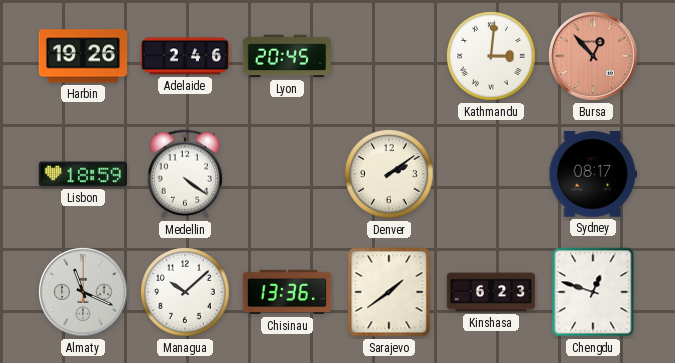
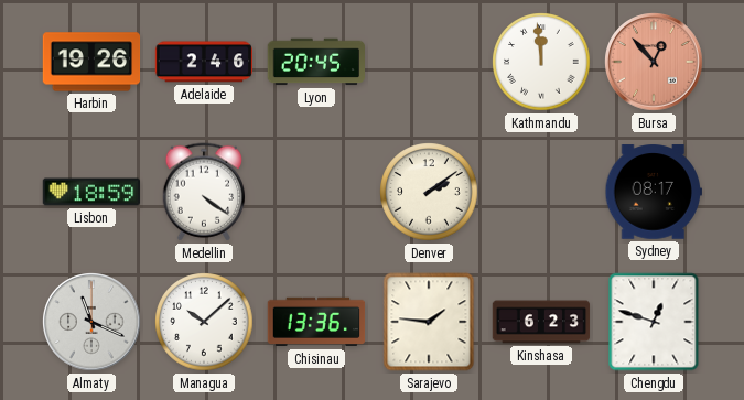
Kathmandu: 3:01 -> 11:59
Sarajevo: 1:39 -> 1:46
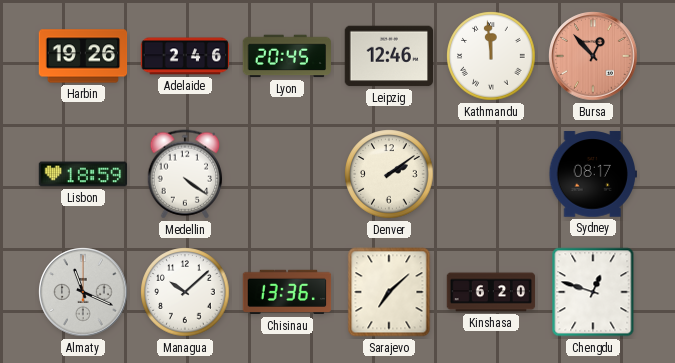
Leipzig: none -> 12:46
Sarajevo: 1:46 -> 7:08
Kinshasa: 6:23 -> 6:20
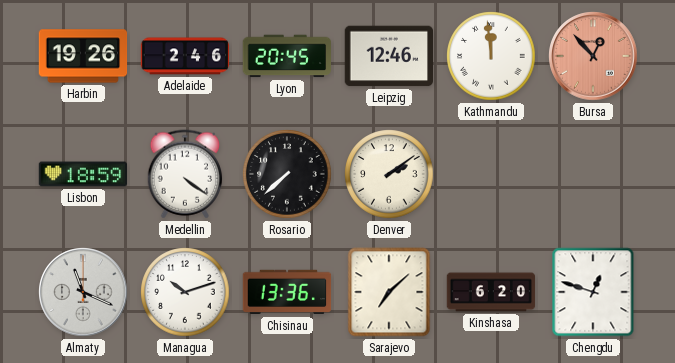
Rosario: none -> 7:38
Sydney: 08:17 -> none
Managua: 10:08 -> 10:12
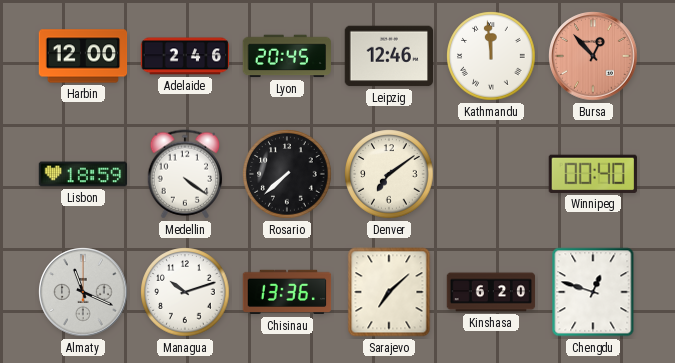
Harbin: 19:26 -> 12:00
Denver: 2:09 -> 7:09
Winnipeg: none -> 00:40
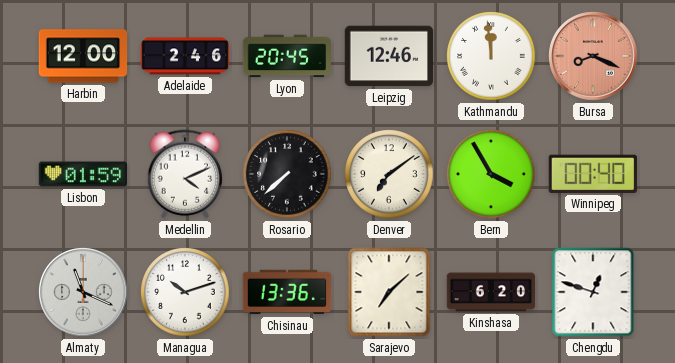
Bursa: 12:53 -> 8:19
Lisbon: 18:59 -> 01:59
Medellin: 4:21 -> 4:11
Bern: none -> 3:55
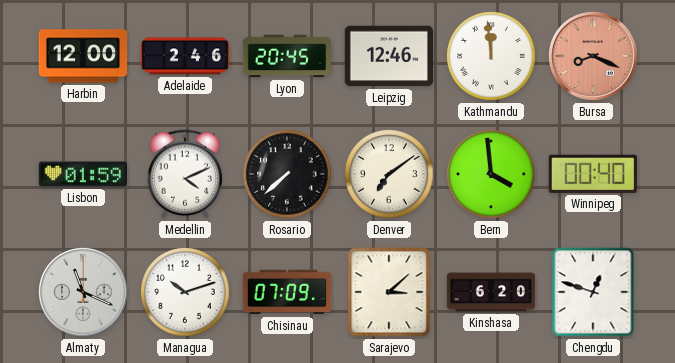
Bern: 3:55 -> 3:59
Chisinau: 13:36 -> 07:09
Sarajevo: 7:08 -> 3:08
